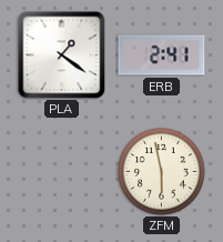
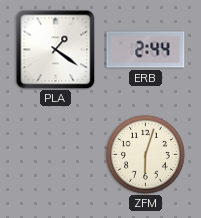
ERB: 2:41 -> 2:44
ZFM: 5:58 -> 6:03
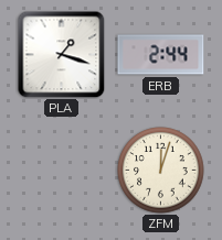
PLA: 1:21 -> 1:18
ZFM: 6:03 -> 12:03
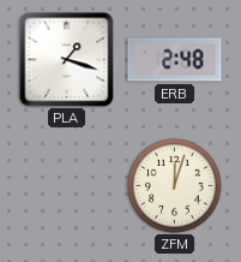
ERB: 2:44 -> 2:48
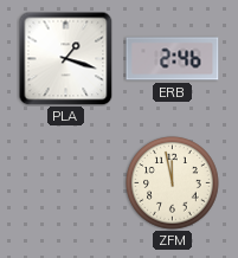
ERB: 2:48 -> 2:46
ZFM: 12:03 -> 11:58
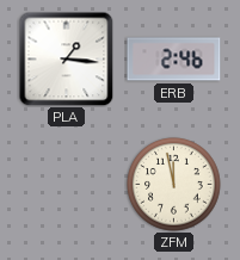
PLA: 1:18 -> 1:16
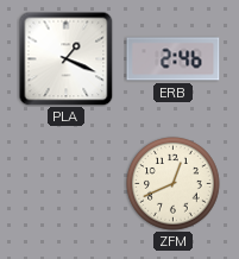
PLA: 1:16 -> 1:19
ZFM: 11:58 -> 12:41
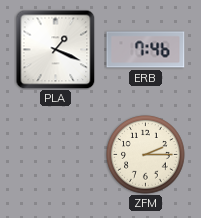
ERB: 2:46 -> 7:46
ZFM: 12:41 -> 2:15
